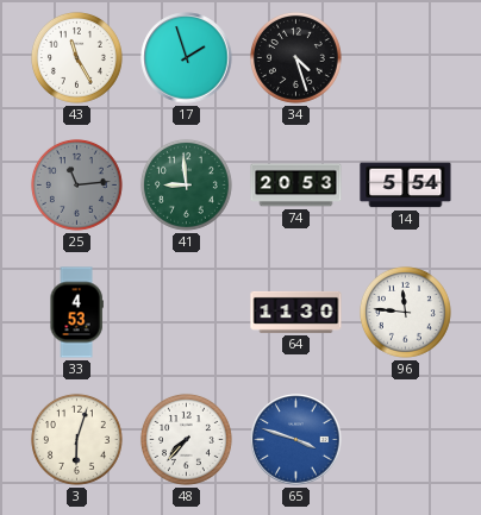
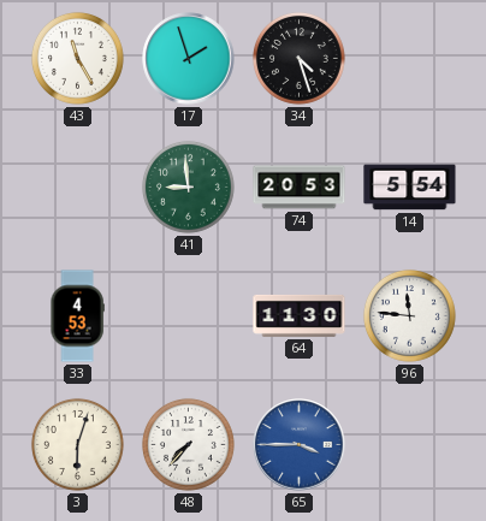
25: 11:14 -> none
65: 3:48 -> 3:45
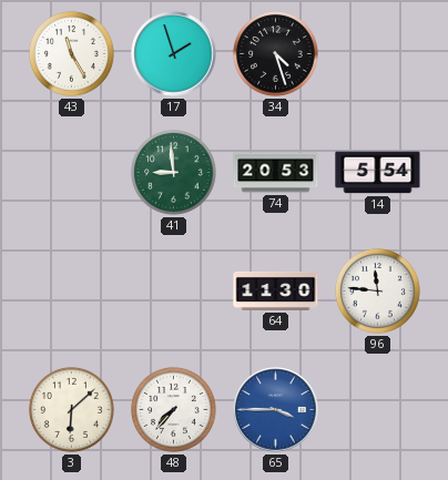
33: 4:53 -> none
3: 6:03 -> 6:08
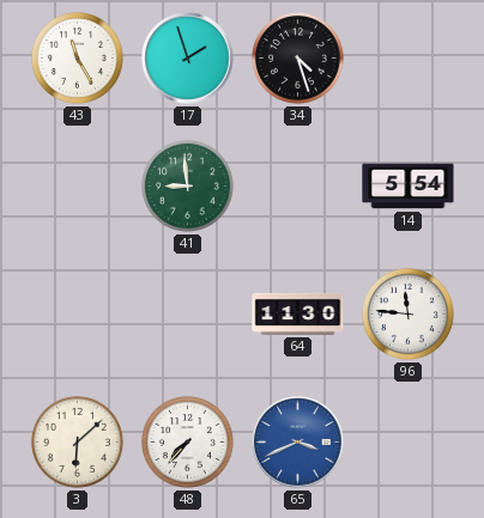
74: 20:53 -> none
65: 3:45 -> 3:41
